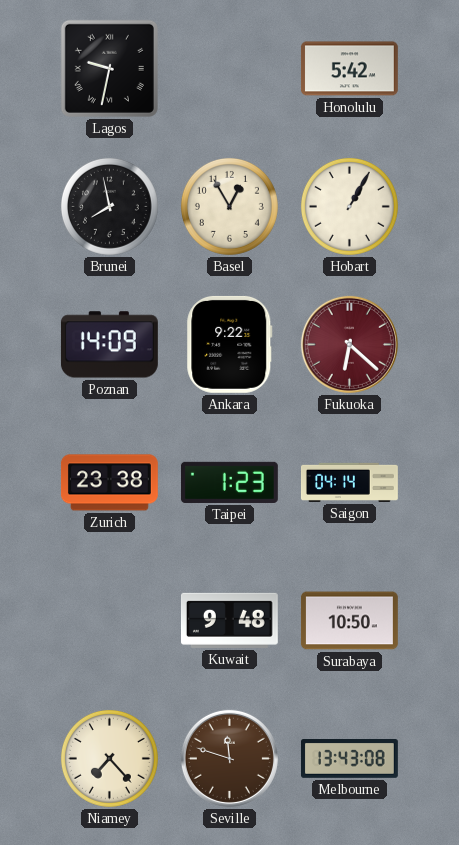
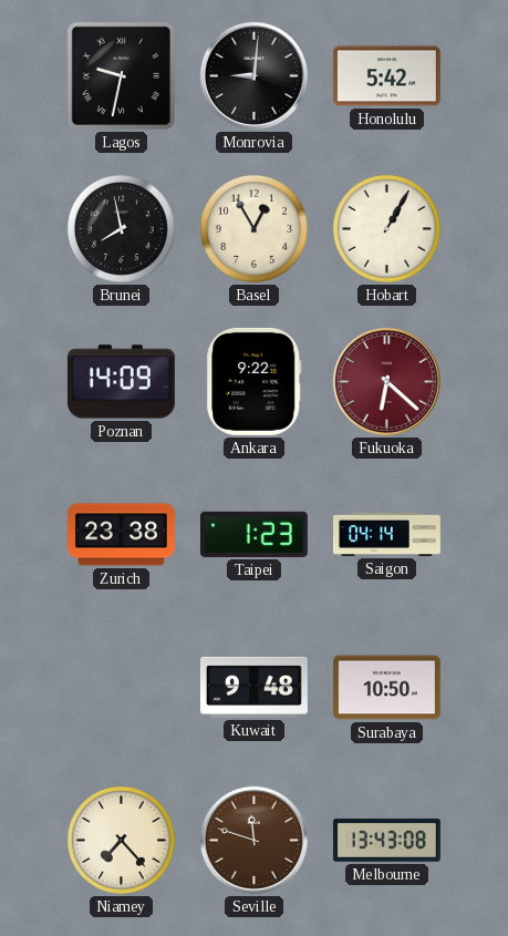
Monrovia: none -> 9:01
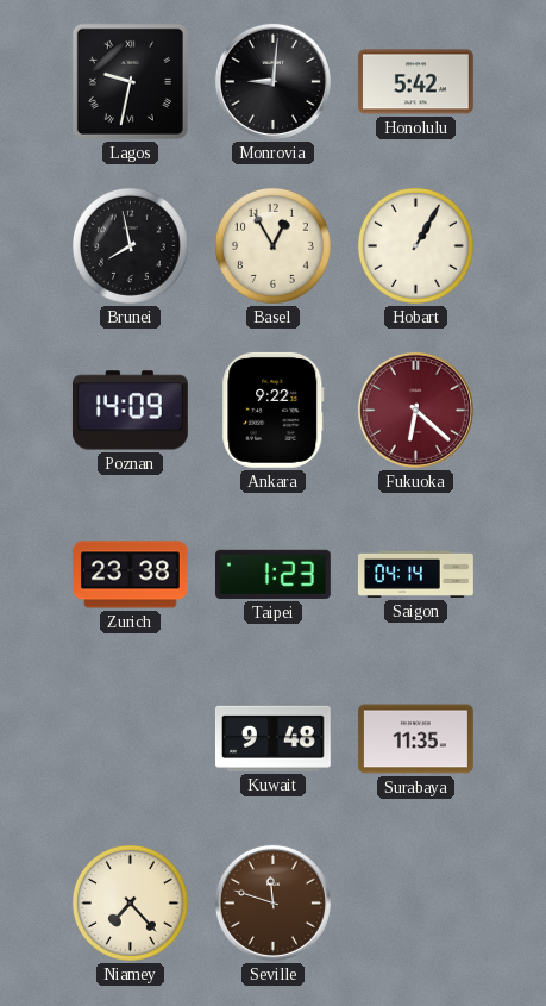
Surabaya: 10:50 -> 11:35
Melbourne: 13:43 -> none
